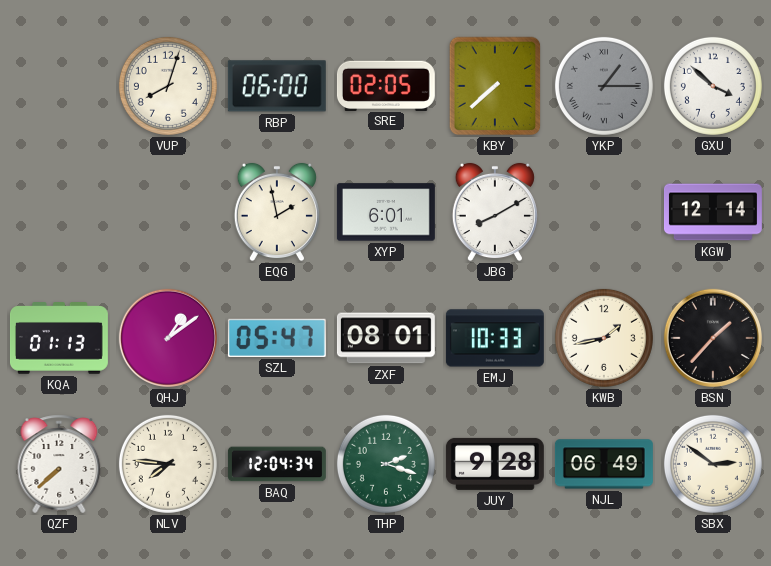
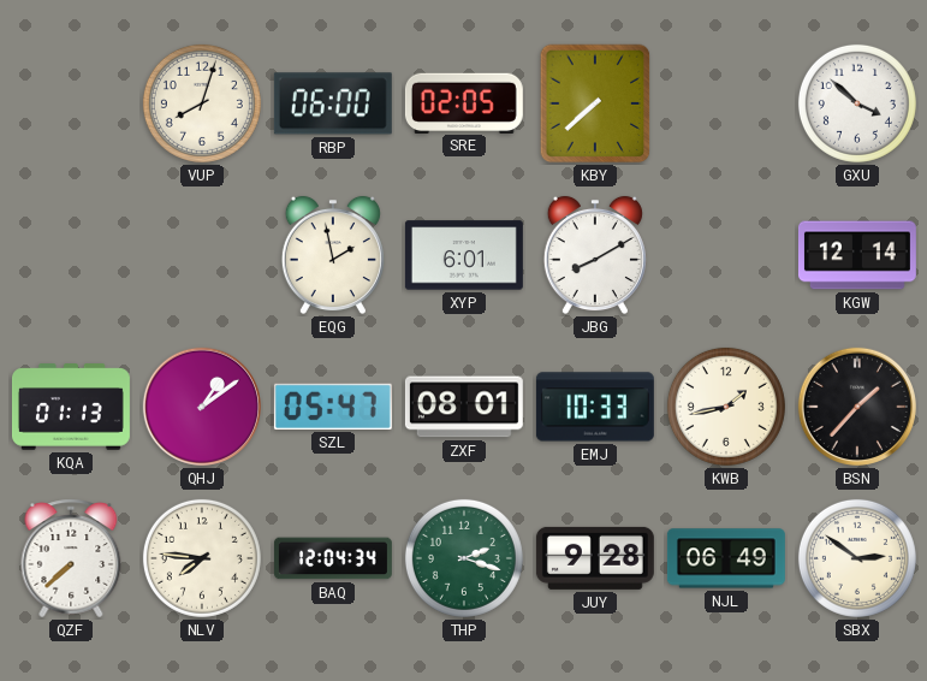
YKP: 1:15 -> none
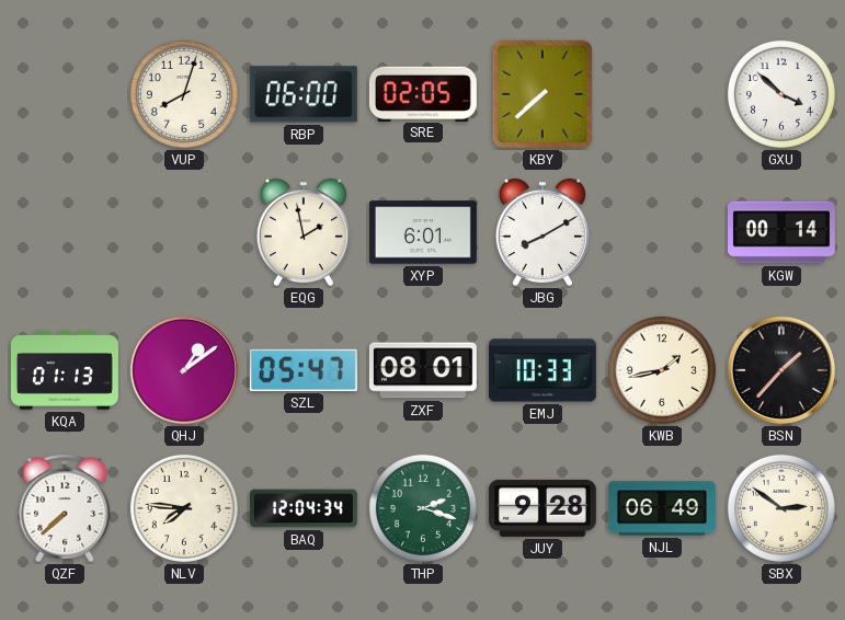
KGW: 12:14 -> 00:14
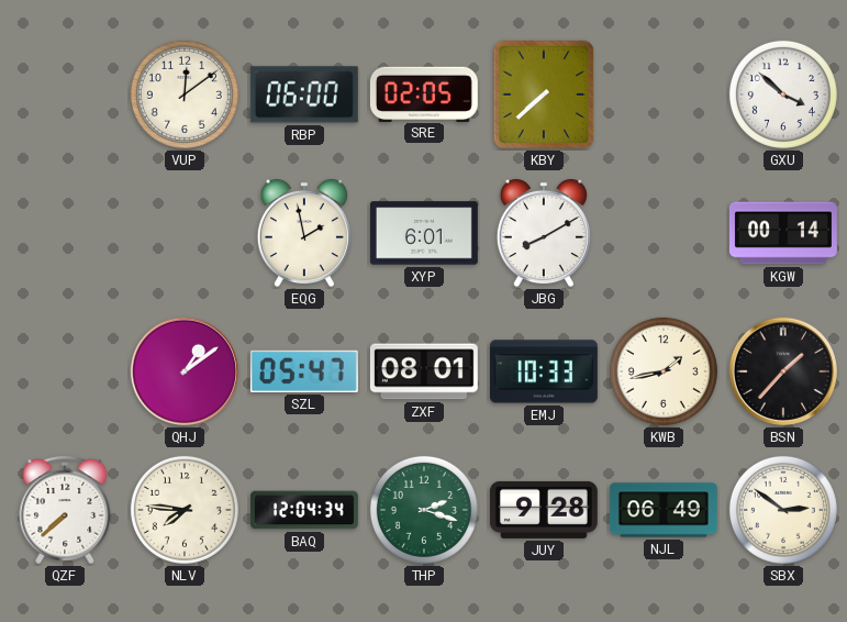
VUP: 8:03 -> 12:09
KQA: 01:13 -> none
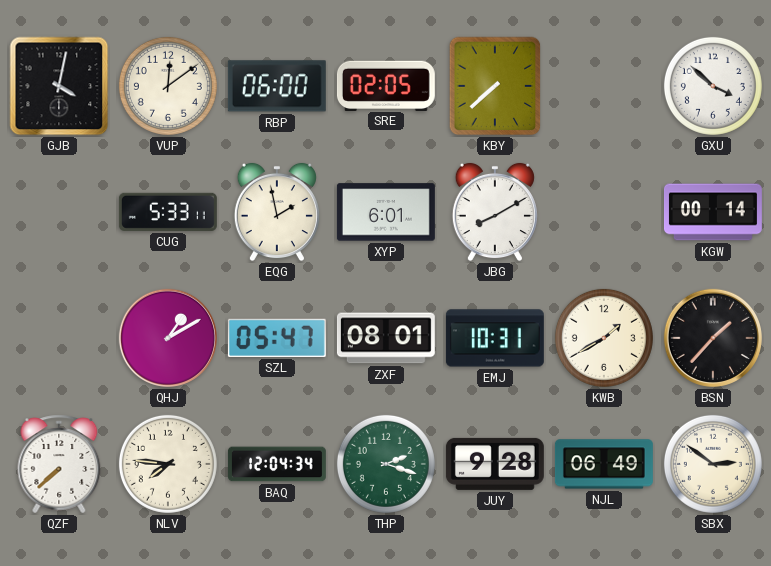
GJB: none -> 4:02
CUG: none -> 5:33
QHJ: 1:09 -> 1:10
EMJ: 10:33 -> 10:31
KWB: 1:43 -> 1:40
